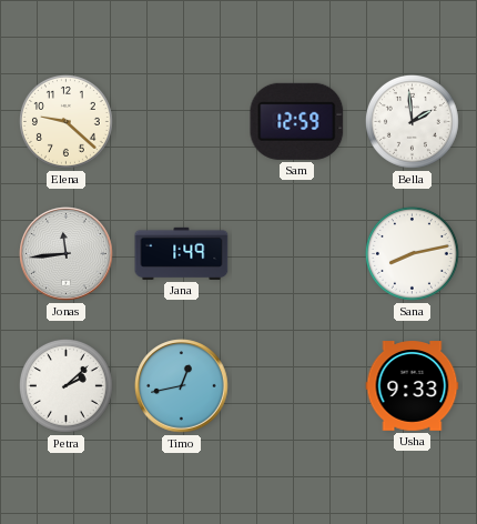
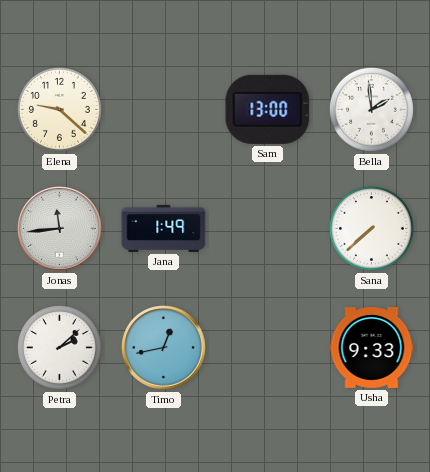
Sam: 12:59 -> 13:00
Sana: 8:13 -> 7:38
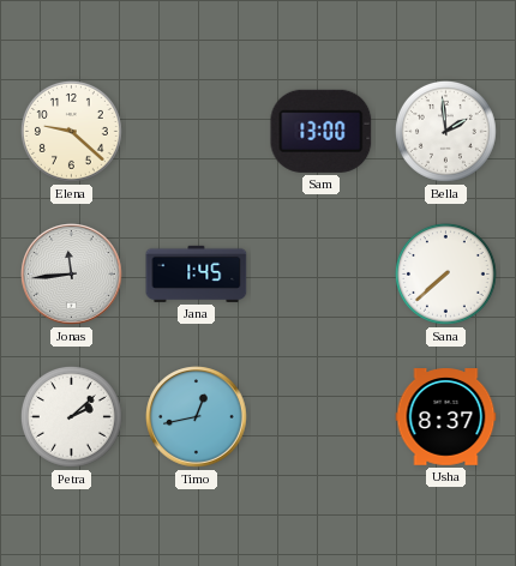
Jana: 1:49 -> 1:45
Usha: 9:33 -> 8:37
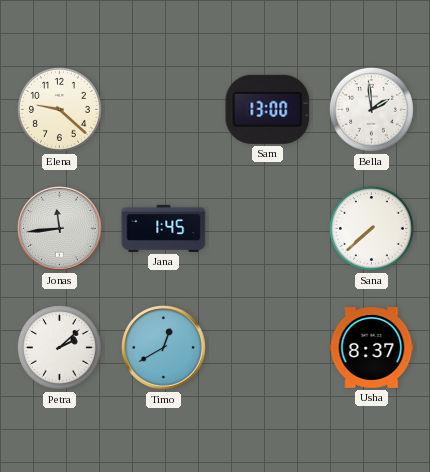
Timo: 12:43 -> 12:40
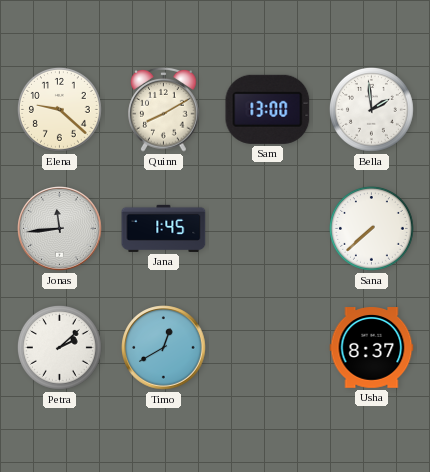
Quinn: none -> 8:10
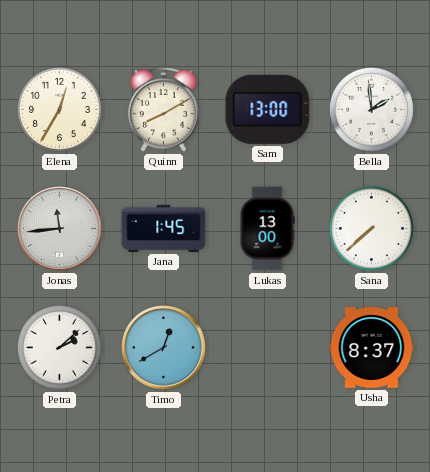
Elena: 9:22 -> 12:35
Lukas: none -> 13:00
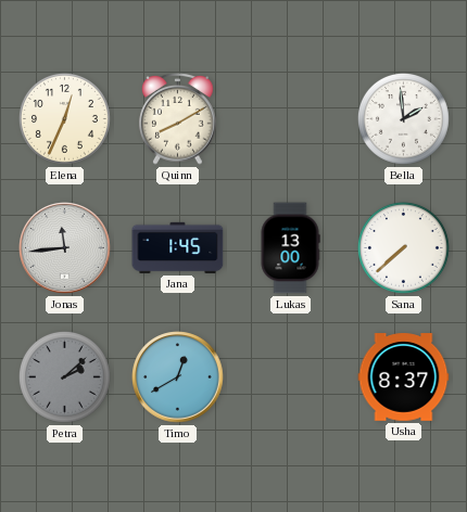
Elena: 12:35 -> 12:34
Sam: 13:00 -> none
Petra dial: white -> grey
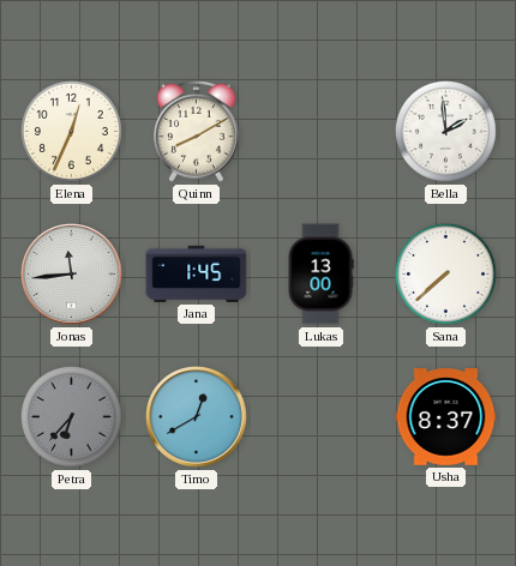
Petra: 2:08 -> 6:37
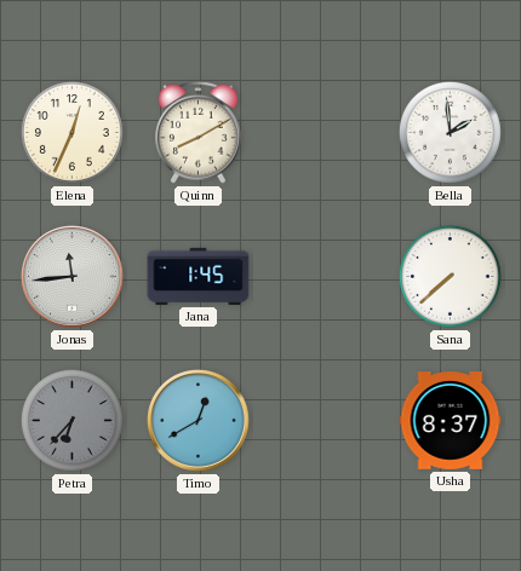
Lukas: 13:00 -> none
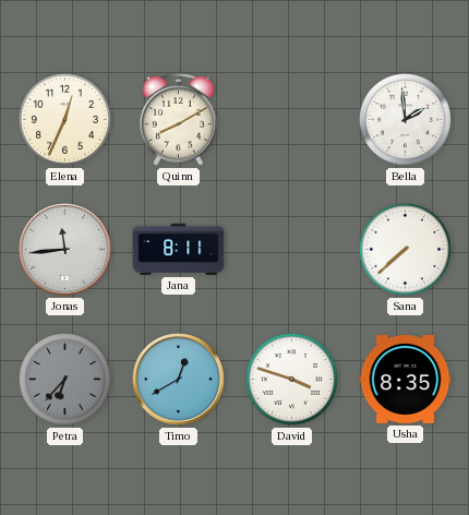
Jana: 1:45 -> 8:11
David: none -> 3:48
Usha: 8:37 -> 8:35
